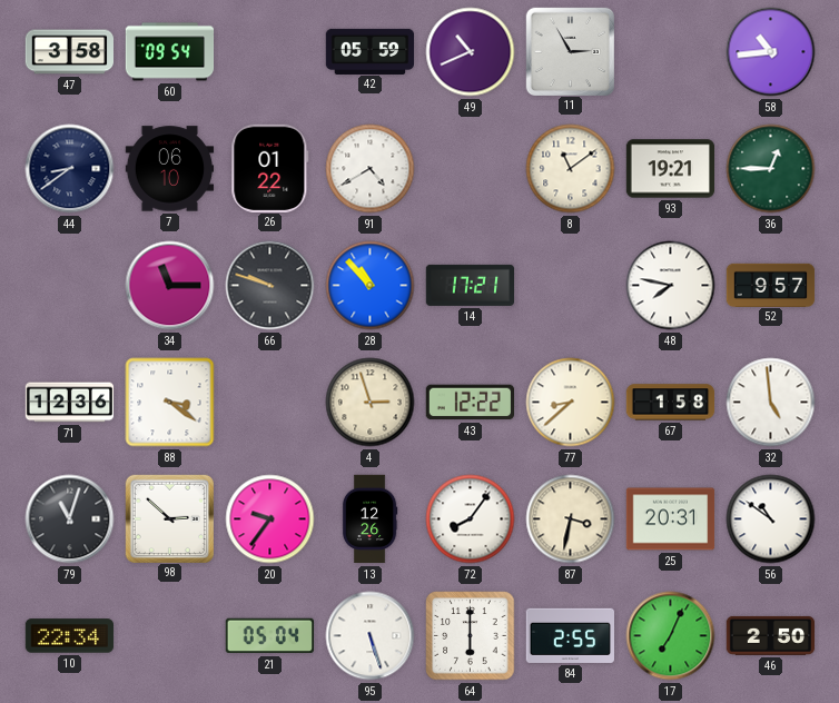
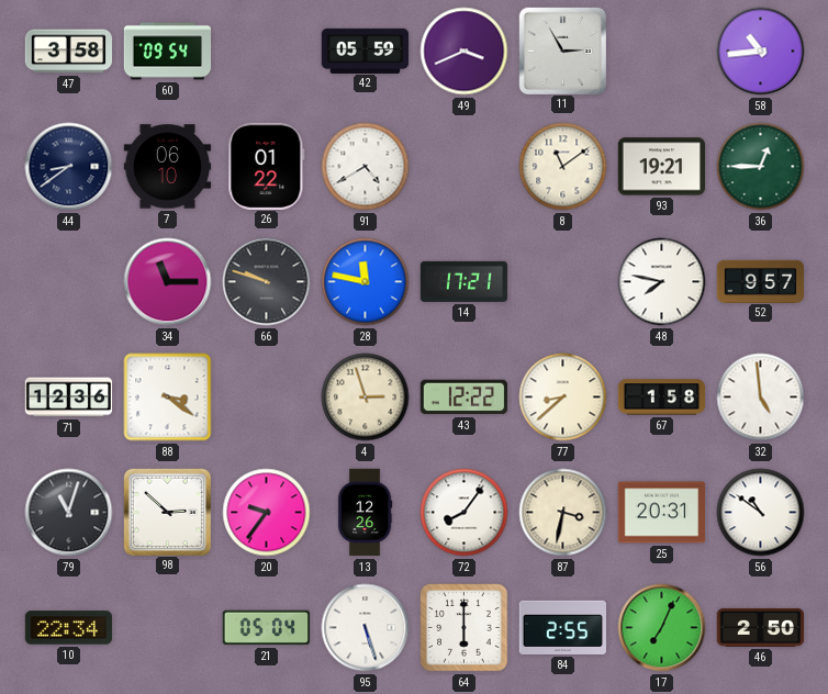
49: 10:41 -> 3:41
28: 10:53 -> 11:47
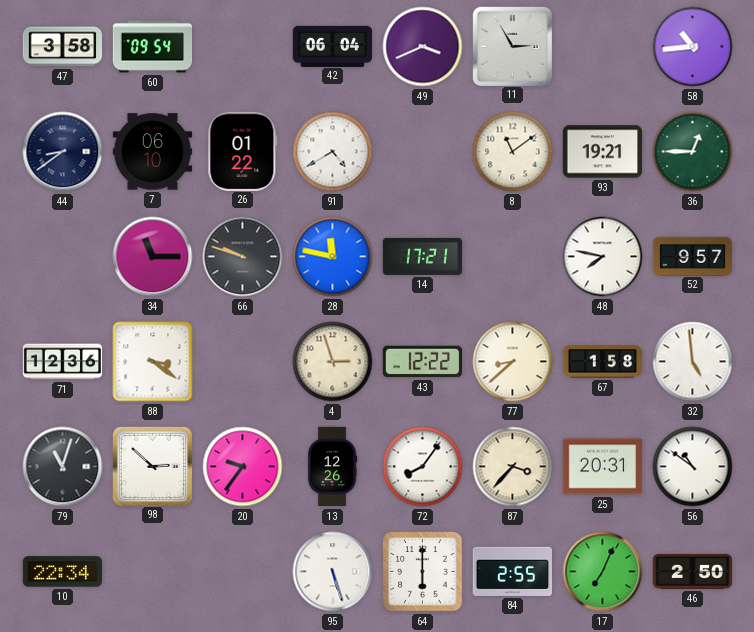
42: 05:59 -> 06:04
87: 3:32 -> 3:37
21: 05:04 -> none
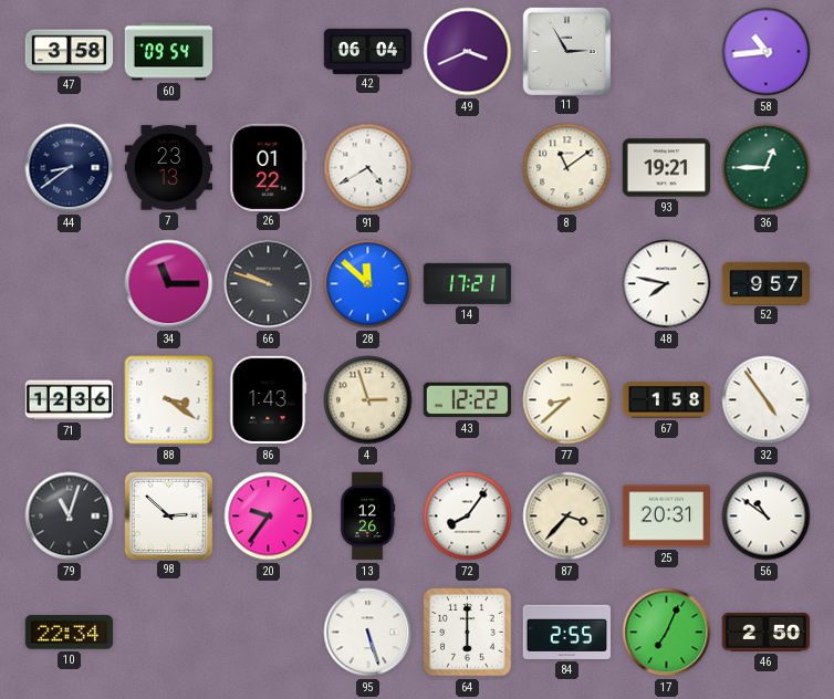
7: 06:10 -> 23:13
28: 11:47 -> 11:52
86: none -> 1:43
32: 4:59 -> 4:54
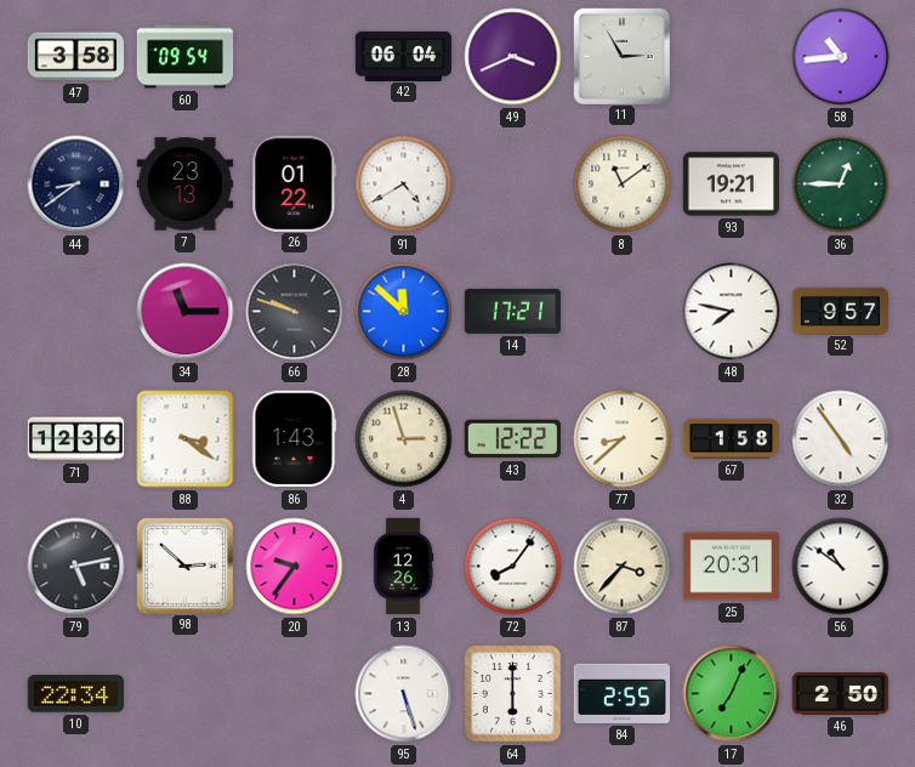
79: 11:03 -> 5:13
